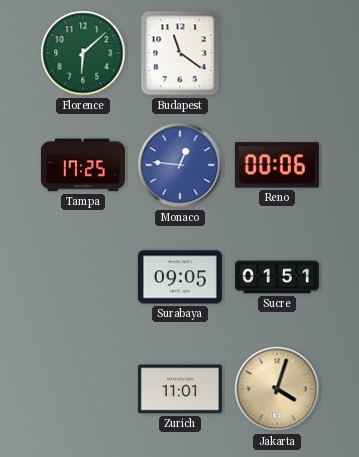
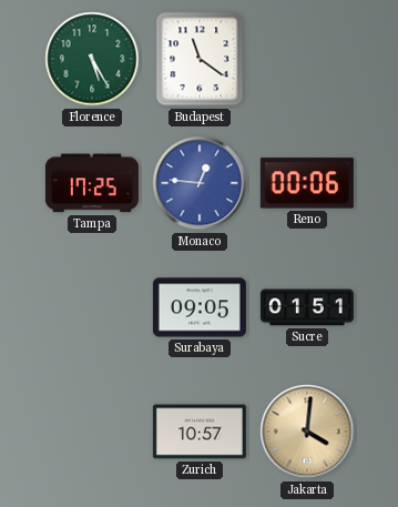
Florence: 6:08 -> 5:25
Zurich: 11:01 -> 10:57
Jakarta: 4:03 -> 4:01
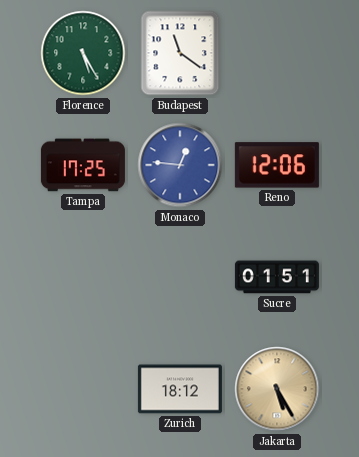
Reno: 00:06 -> 12:06
Surabaya: 09:05 -> none
Zurich: 10:57 -> 18:12
Jakarta: 4:01 -> 5:25
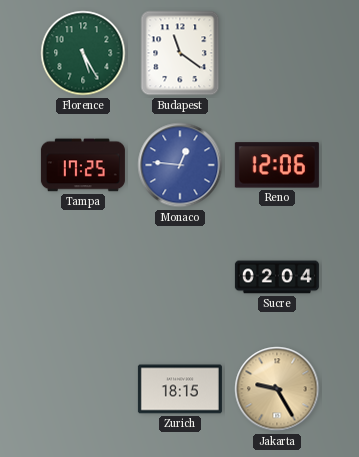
Sucre: 01:51 -> 02:04
Zurich: 18:12 -> 18:15
Jakarta: 5:25 -> 9:25
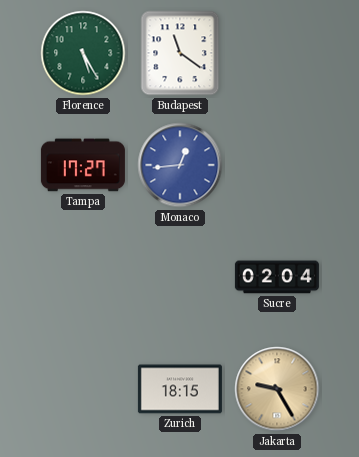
Tampa: 17:25 -> 17:27
Monaco: 12:46 -> 12:44
Reno: 12:06 -> none
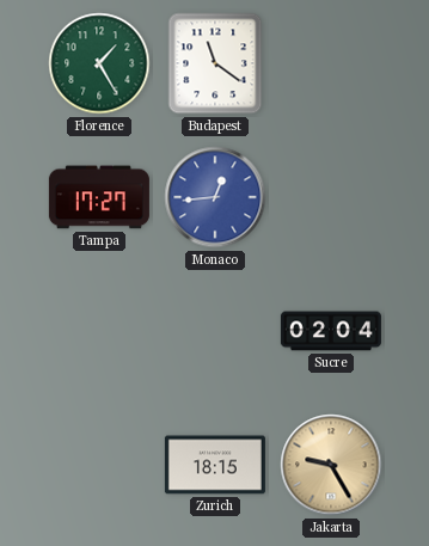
Florence: 5:25 -> 1:25
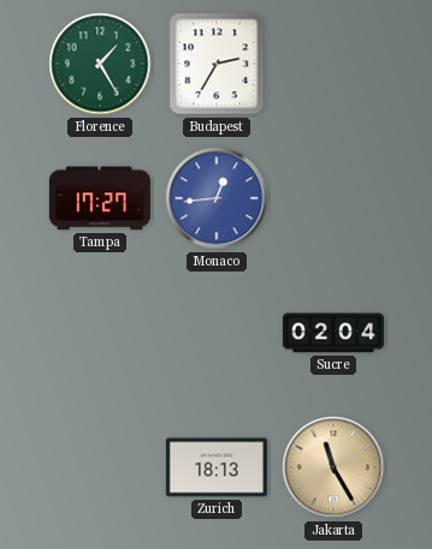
Budapest: 11:21 -> 2:35
Zurich: 18:15 -> 18:13
Jakarta: 9:25 -> 11:25
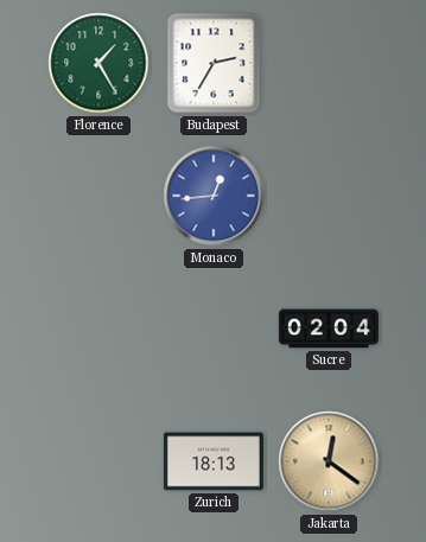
Tampa: 17:27 -> none
Jakarta: 11:25 -> 12:21
